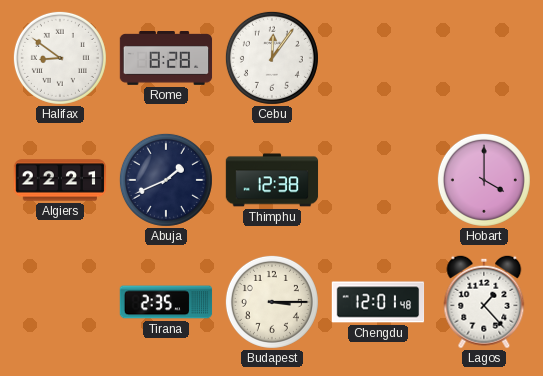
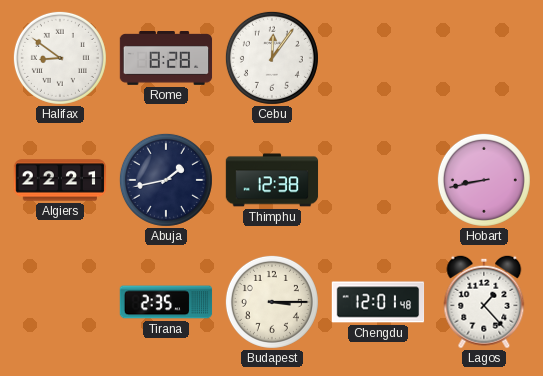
Abuja: 1:41 -> 1:43
Hobart: 4:00 -> 8:43
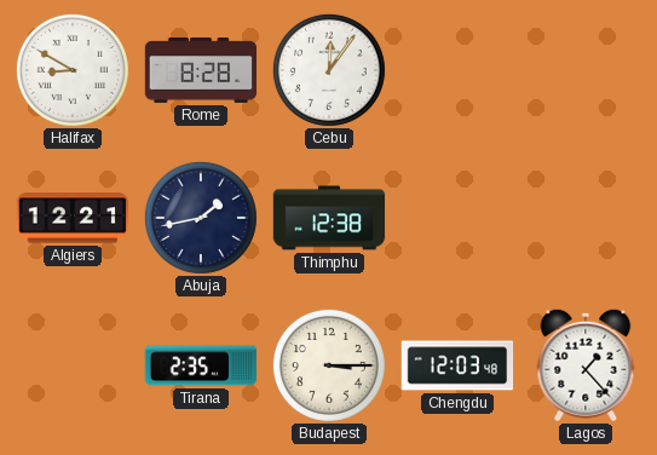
Halifax: 8:51 -> 8:50
Algiers: 22:21 -> 12:21
Hobart: 8:43 -> none
Chengdu: 12:01 -> 12:03
